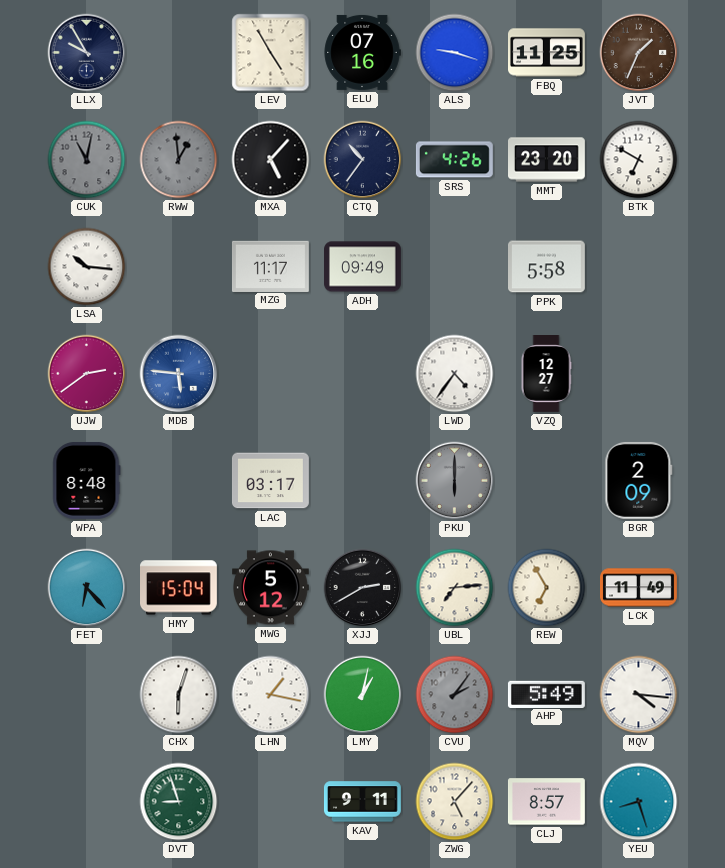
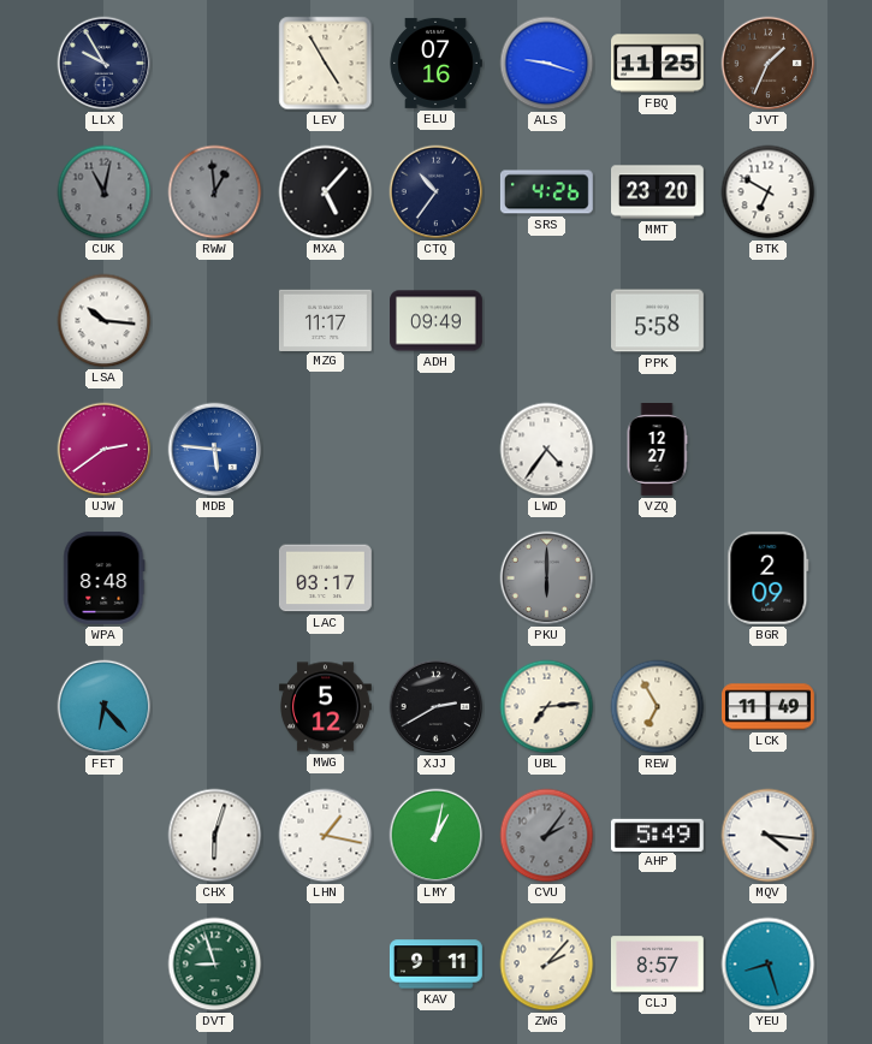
HMY: 15:04 -> none
ZWG: 5:07 -> 2:07
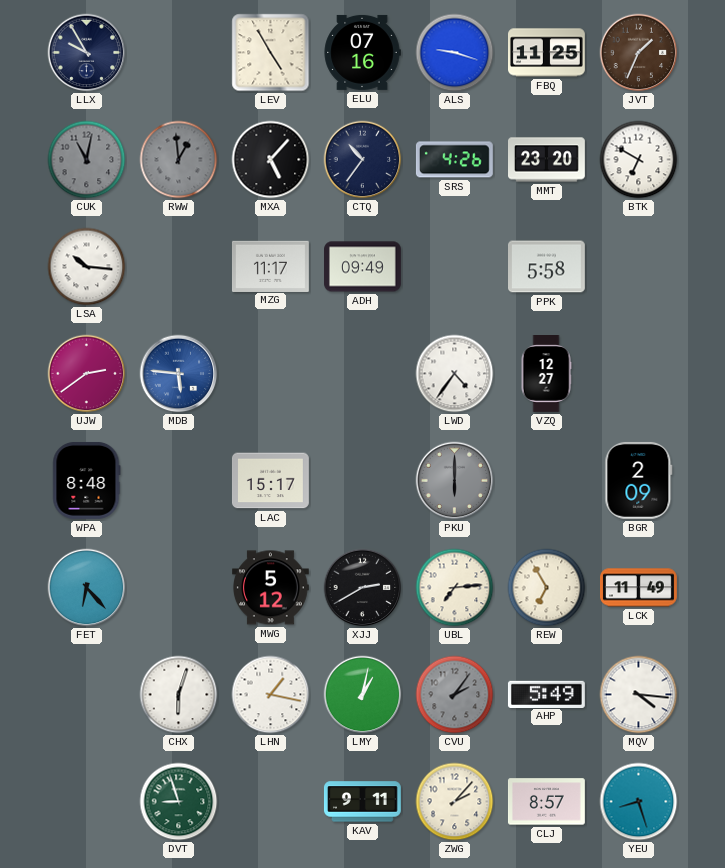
LAC: 03:17 -> 15:17
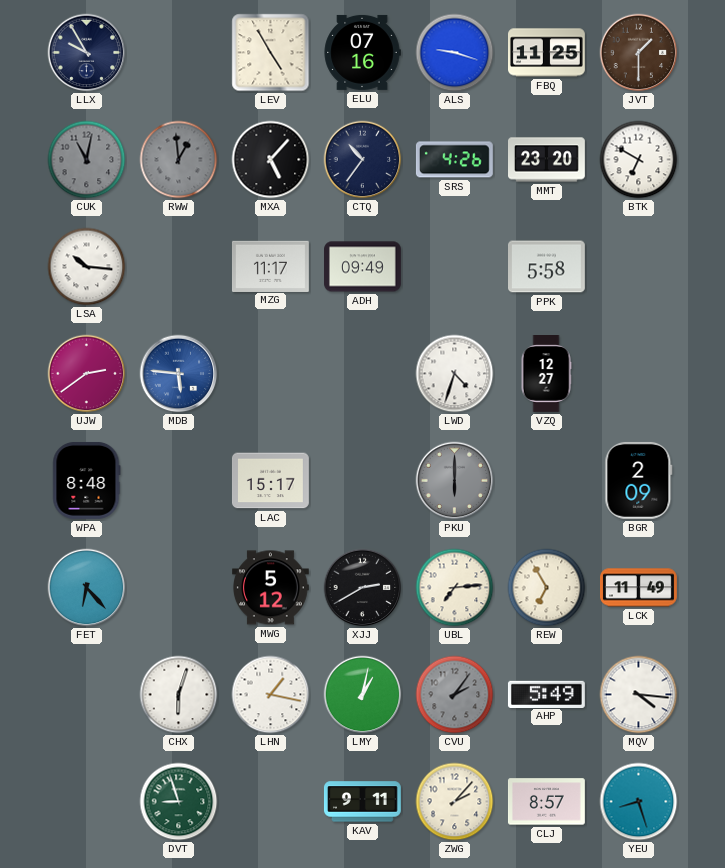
JVT: 1:34 -> 1:30
LWD: 4:36 -> 4:33
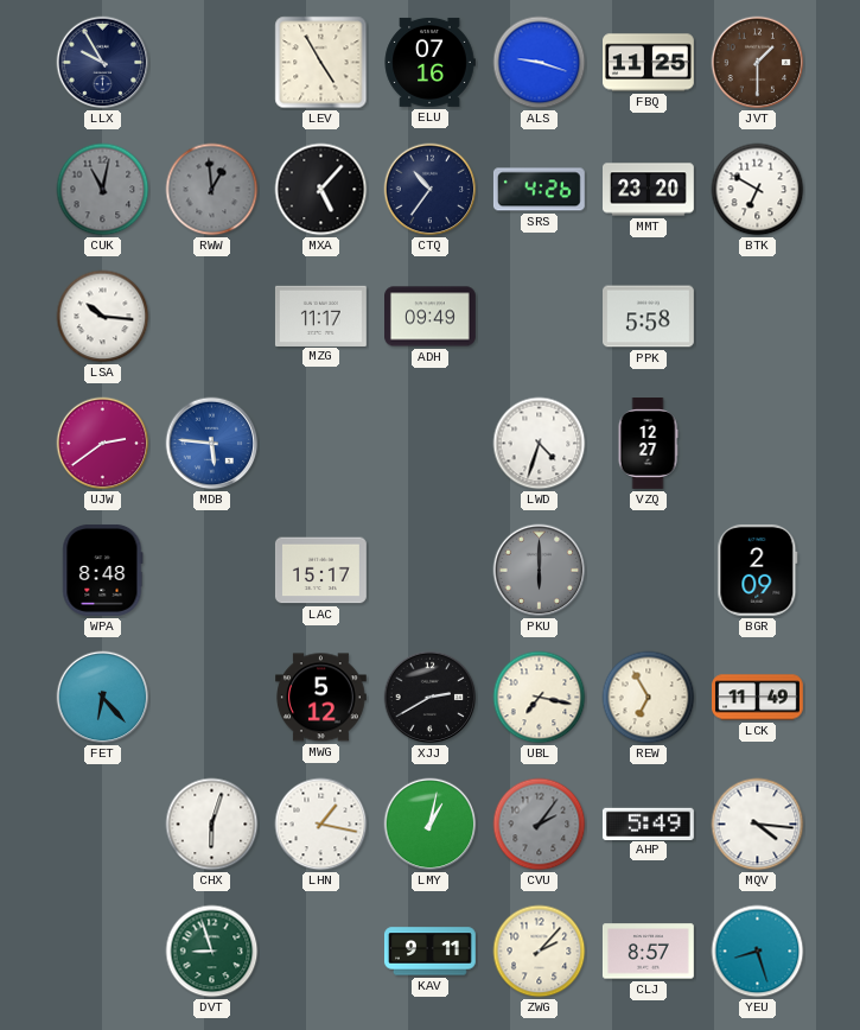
UBL: 7:14 -> 7:17
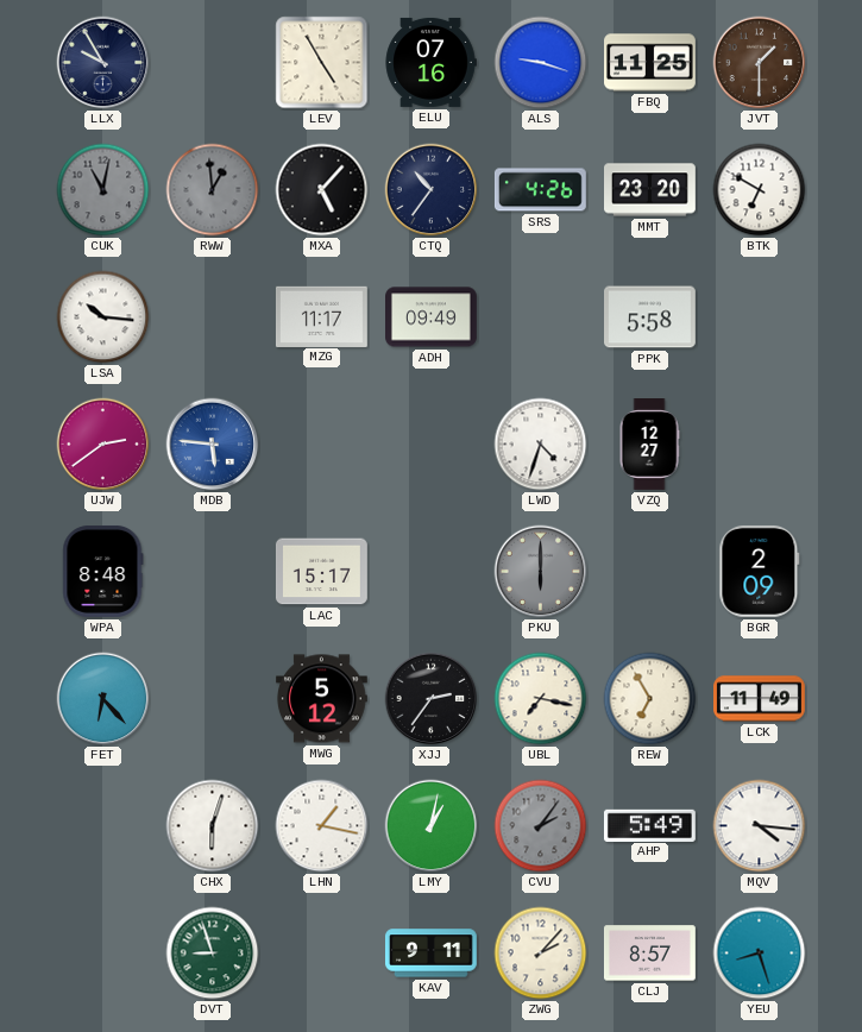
XJJ: 2:40 -> 2:36
